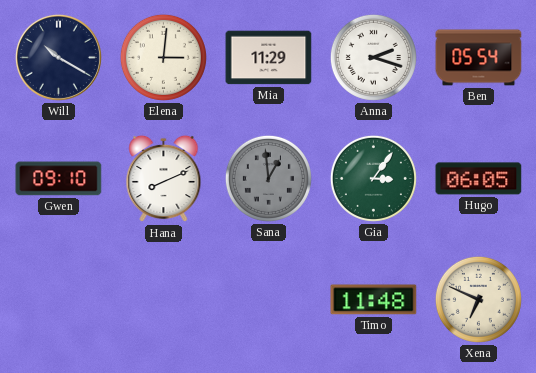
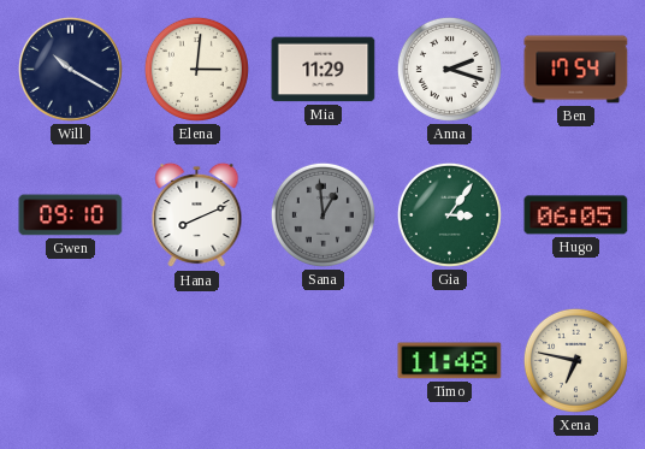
Ben: 05:54 -> 17:54
Xena: 6:49 -> 6:47
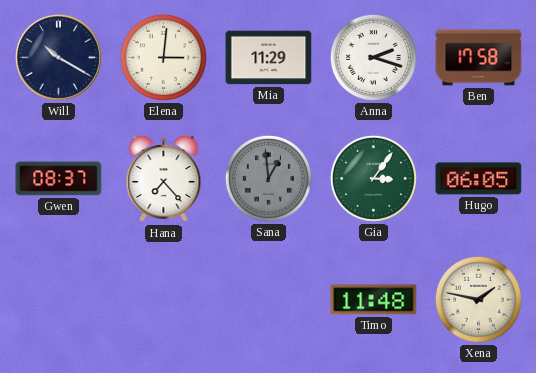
Ben: 17:54 -> 17:58
Gwen: 09:10 -> 08:37
Hana: 8:11 -> 7:23
Xena: 6:47 -> 1:47
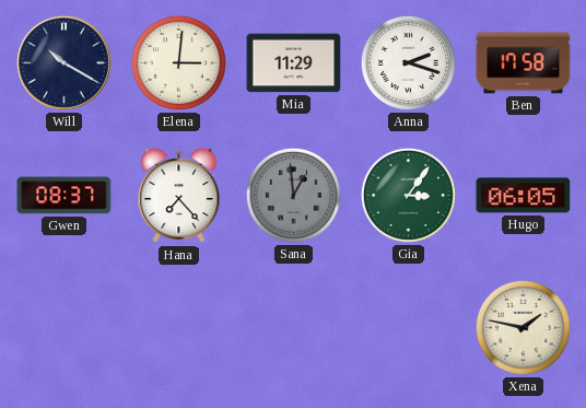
Timo: 11:48 -> none
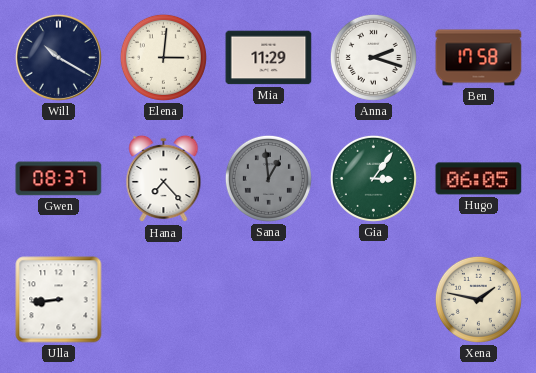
Ulla: none -> 8:44
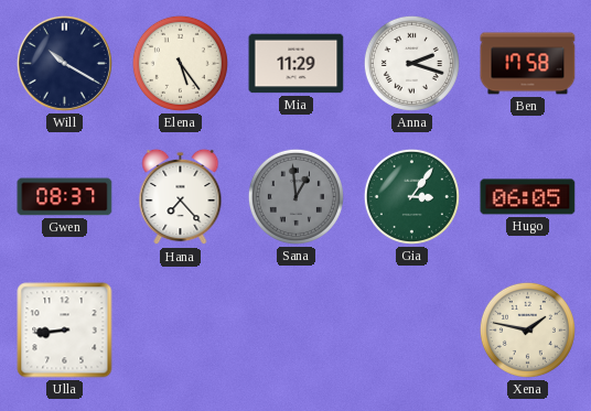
Elena: 3:01 -> 5:24
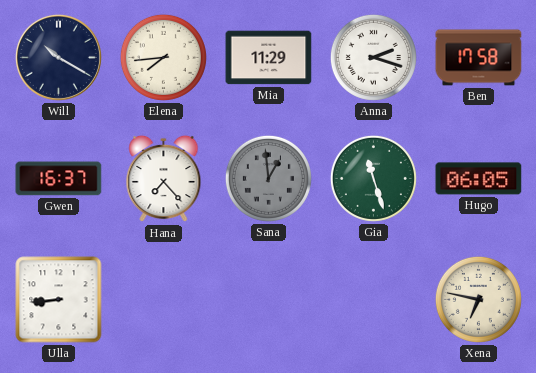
Elena: 5:24 -> 7:44
Gwen: 08:37 -> 16:37
Gia: 3:06 -> 11:27
Xena: 1:47 -> 6:47
